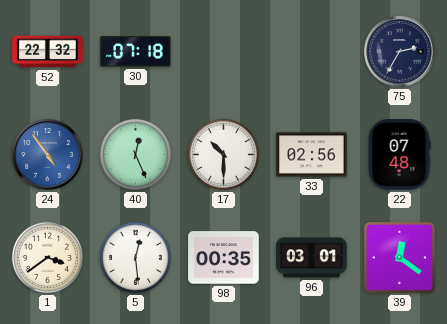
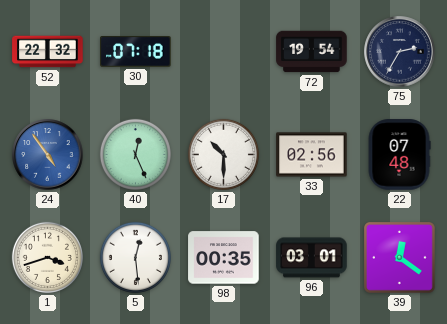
72: none -> 19:54
1: 3:39 -> 3:42
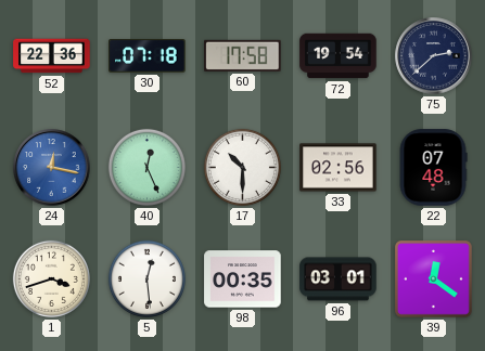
52: 22:32 -> 22:36
60: none -> 17:58
75: 2:35 -> 2:38
24: 4:54 -> 12:17
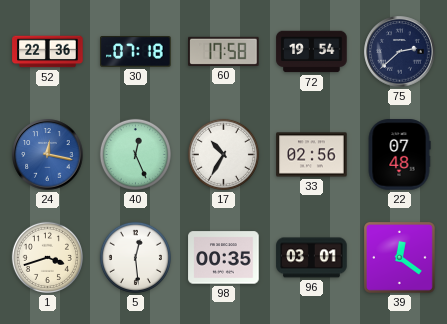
17: 10:30 -> 10:35
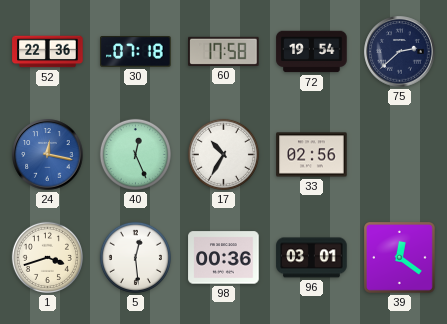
22: 07:48 -> none
98: 00:35 -> 00:36
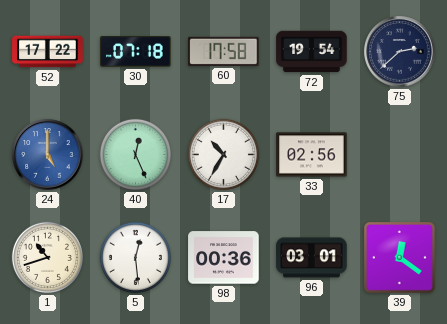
52: 22:36 -> 17:22
24: 12:17 -> 5:00
1: 3:42 -> 10:42
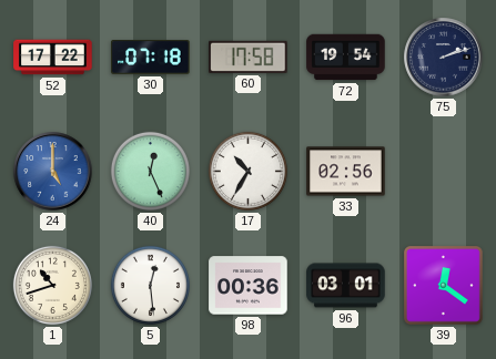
75: 2:38 -> 2:12
